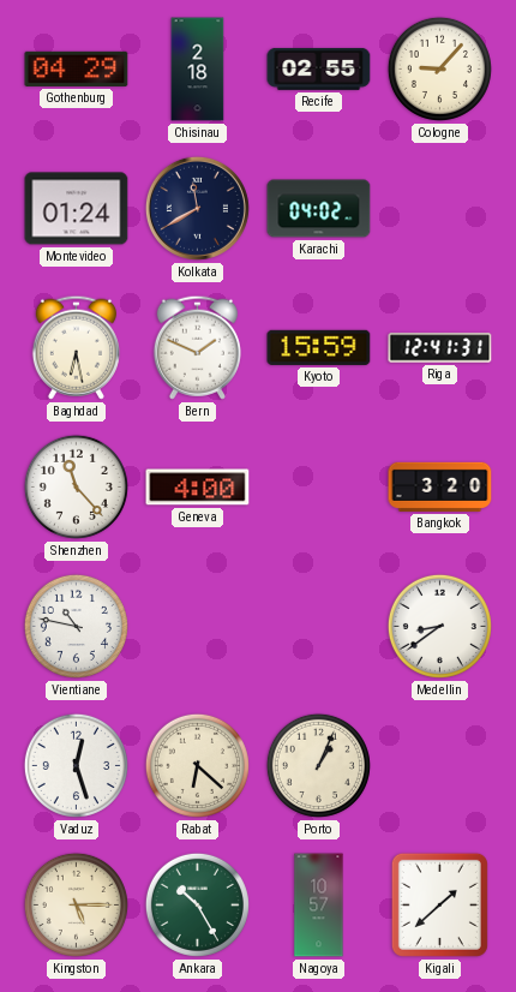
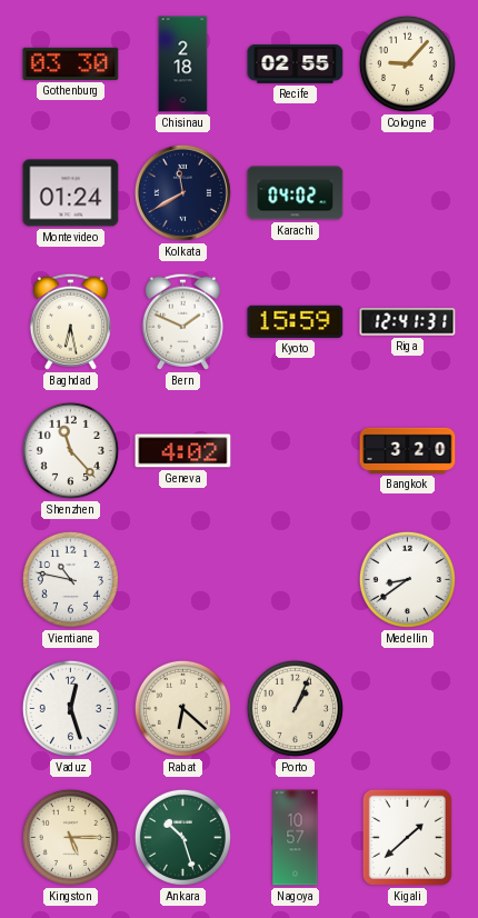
Gothenburg: 04:29 -> 03:30
Geneva: 4:00 -> 4:02
Ankara: 10:25 -> 10:27
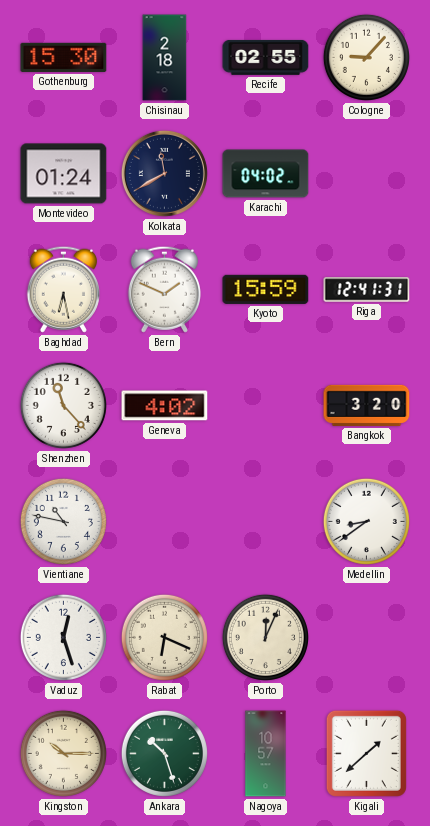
Gothenburg: 03:30 -> 15:30
Rabat: 6:22 -> 6:19
Porto: 1:04 -> 12:04
Kingston: 5:15 -> 10:15
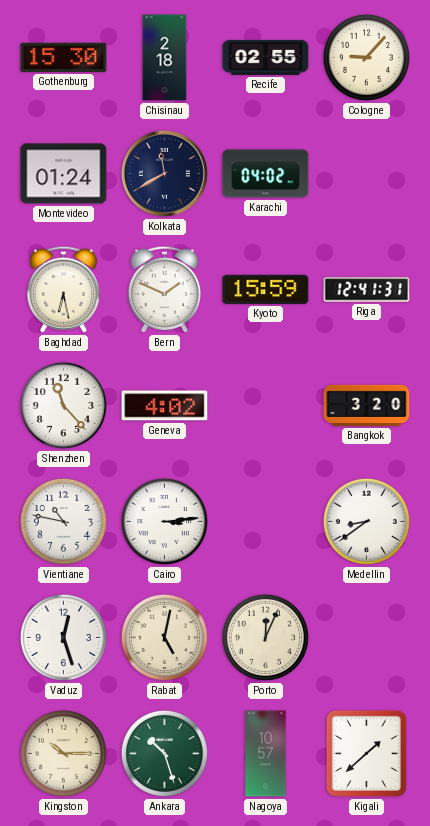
Cairo: none -> 3:14
Rabat: 6:19 -> 5:02
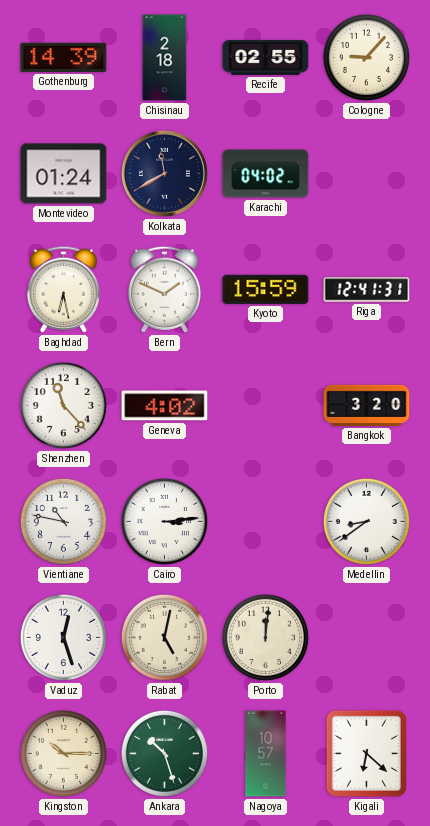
Gothenburg: 15:30 -> 14:39
Porto: 12:04 -> 12:01
Kigali: 1:38 -> 6:22
